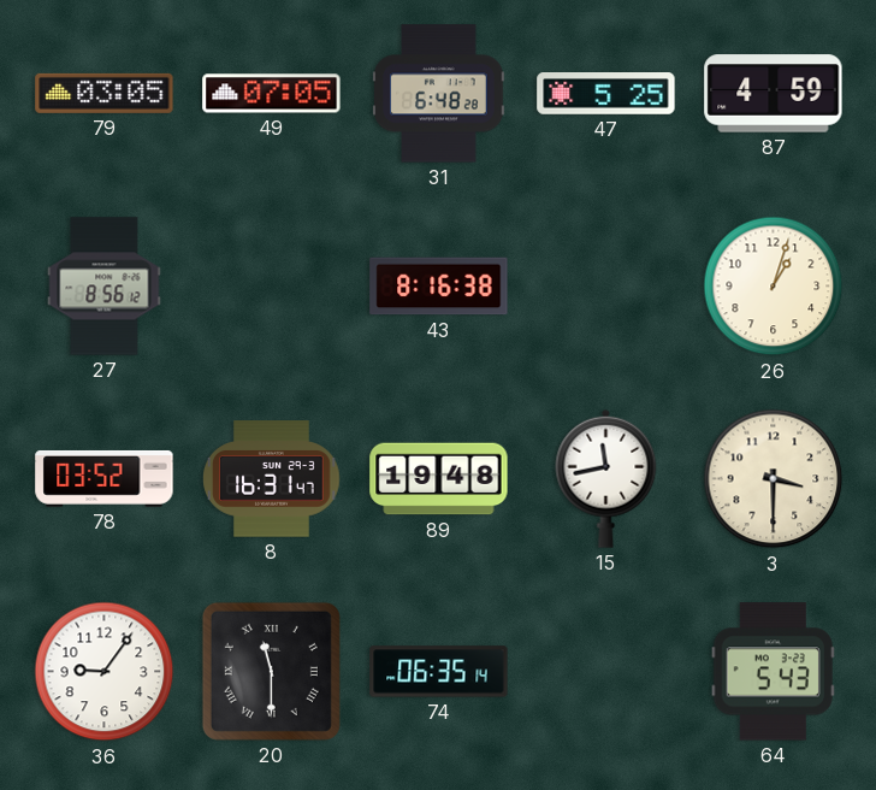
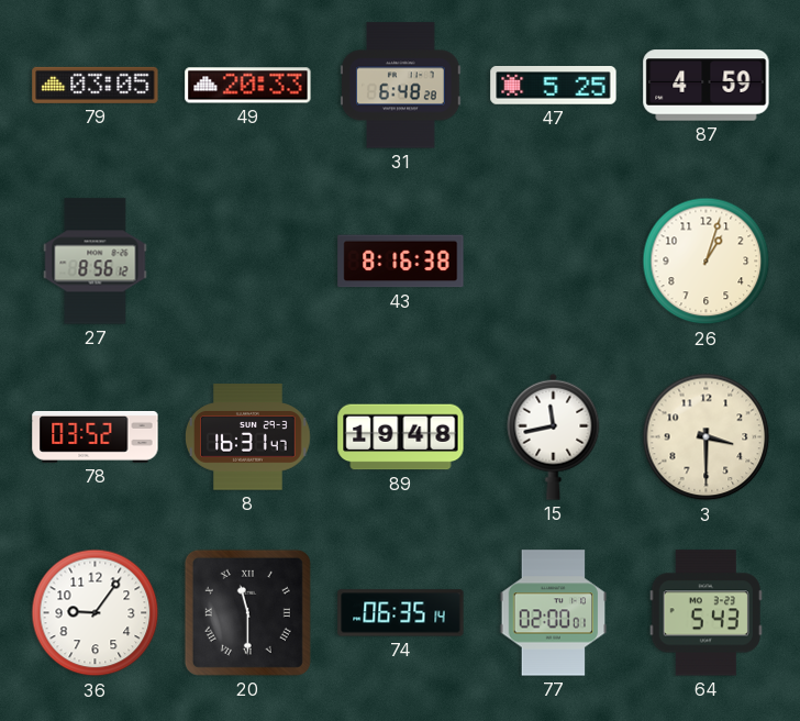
49: 07:05 -> 20:33
77: none -> 02:00
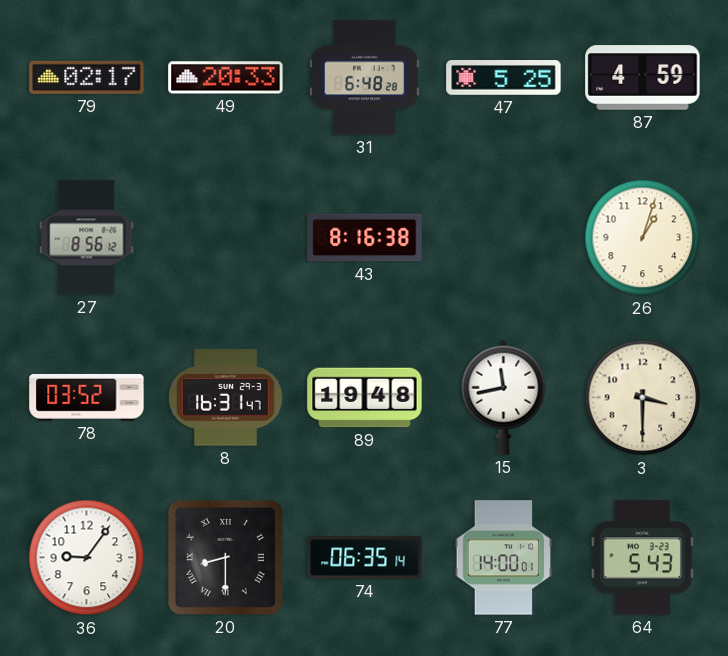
79: 03:05 -> 02:17
20: 11:30 -> 8:30
77: 02:00 -> 14:00
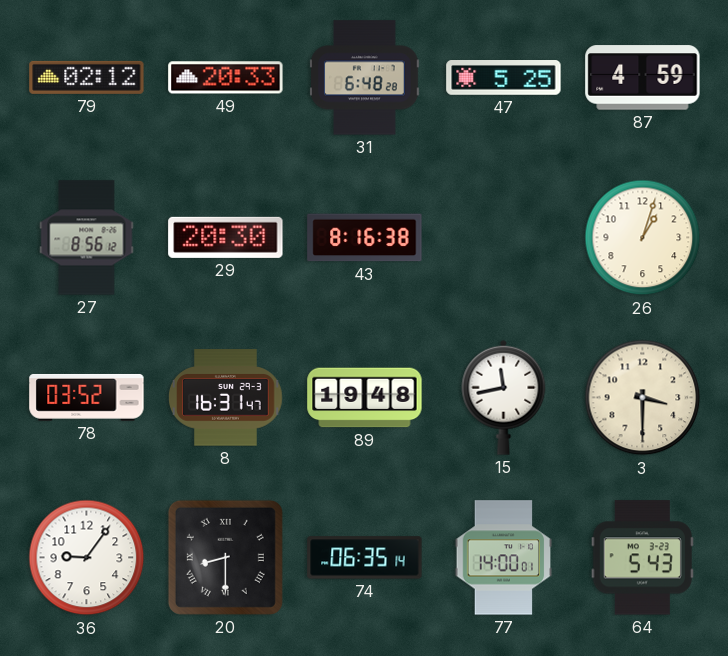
79: 02:17 -> 02:12
29: none -> 20:30
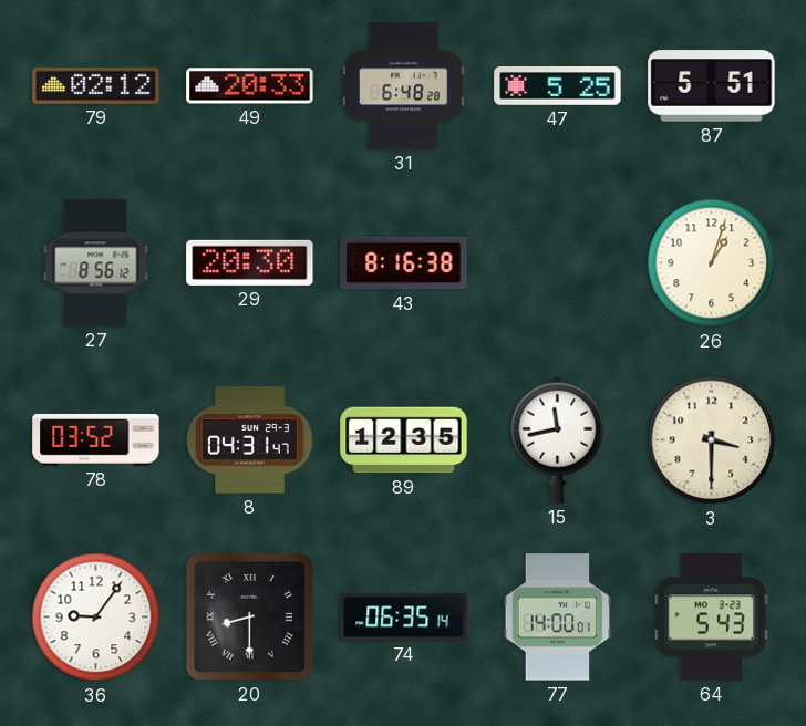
87: 4:59 -> 5:51
8: 16:31 -> 04:31
89: 19:48 -> 12:35
